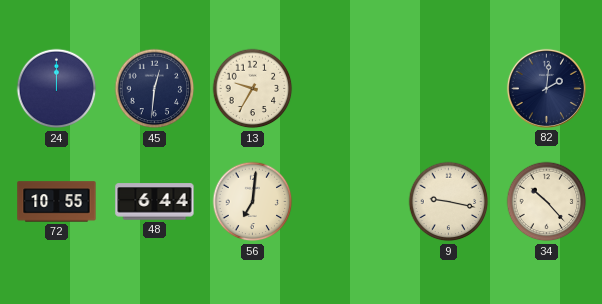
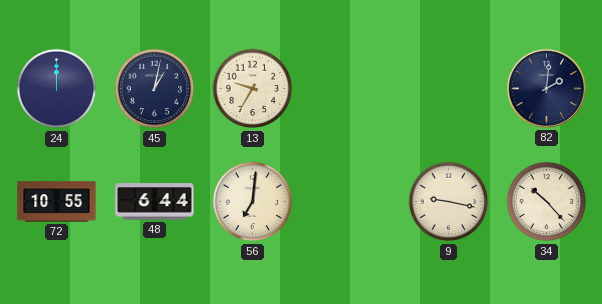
45: 12:31 -> 1:02
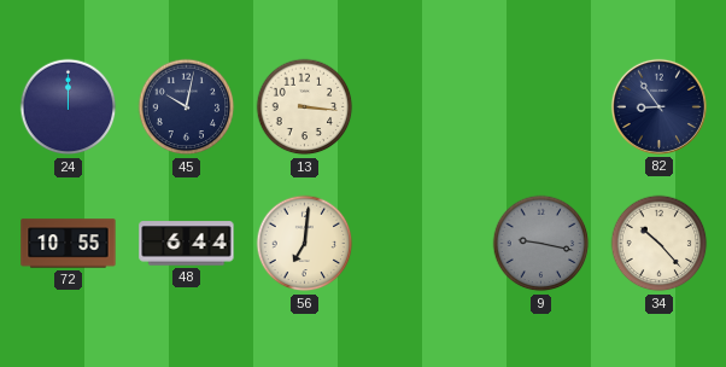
45: 1:02 -> 10:02
13: 9:35 -> 3:16
82: 2:01 -> 8:54
9 dial: cream -> grey
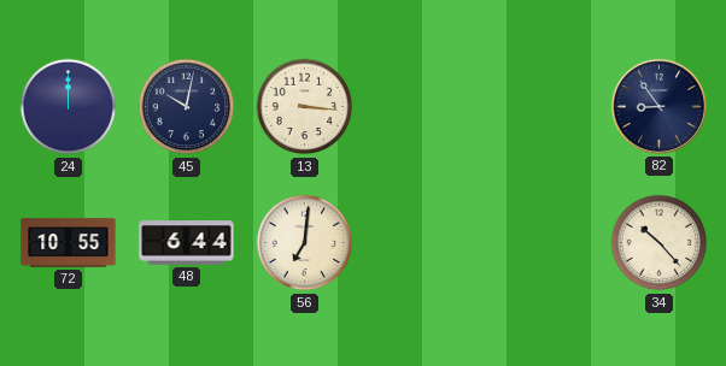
9: 9:17 -> none
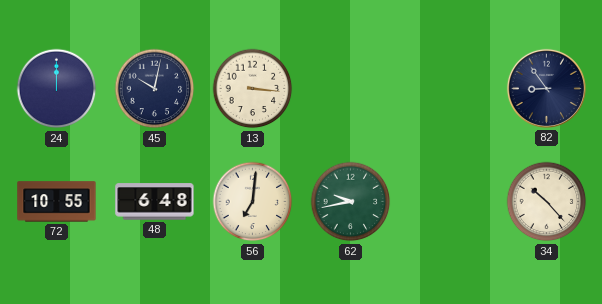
48: 6:44 -> 6:48
62: none -> 9:43
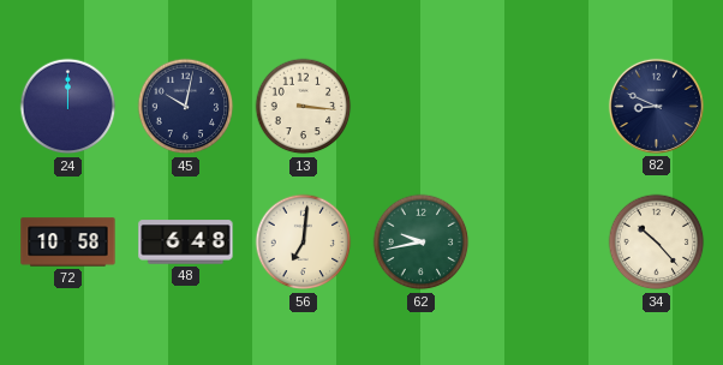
82: 8:54 -> 8:49
72: 10:55 -> 10:58
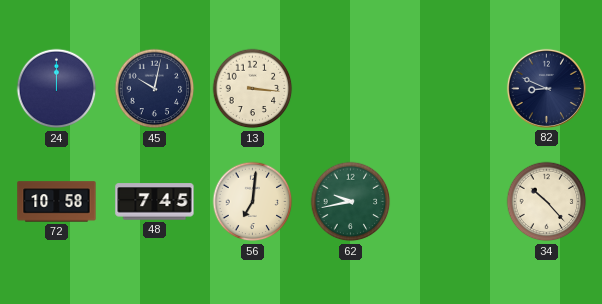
48: 6:48 -> 7:45
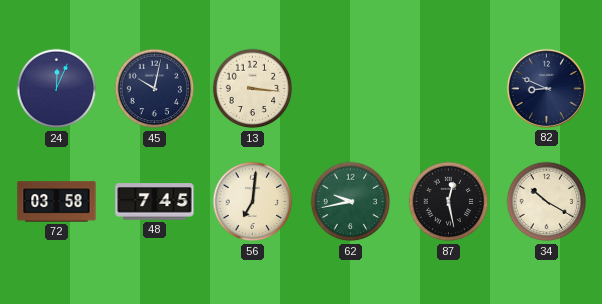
24: 12:00 -> 12:04
72: 10:58 -> 03:58
87: none -> 12:28
34: 10:23 -> 10:20
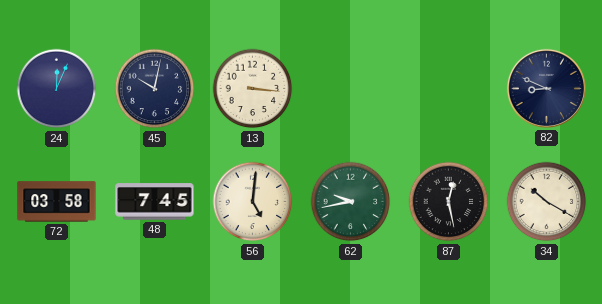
56: 7:01 -> 5:01
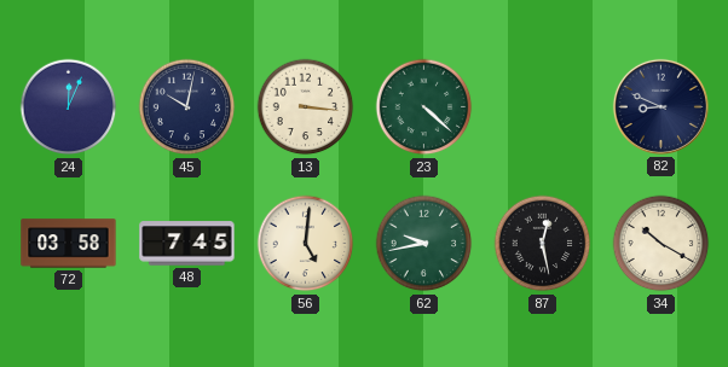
23: none -> 4:22
